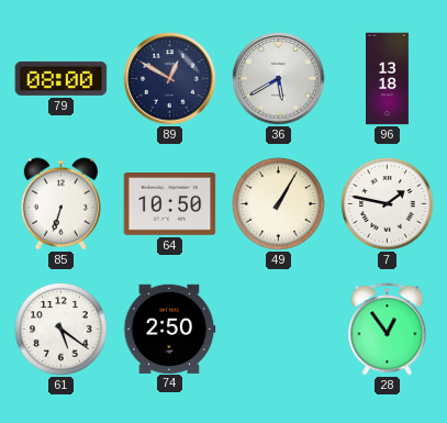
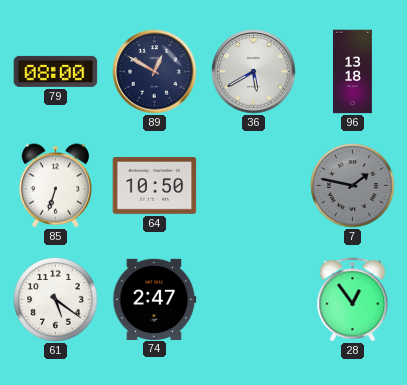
49: 1:05 -> none
7 dial: white -> grey
74: 2:50 -> 2:47
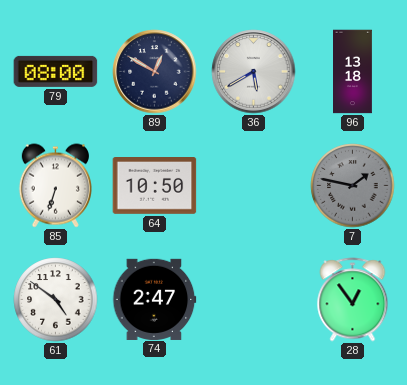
61: 5:21 -> 4:51
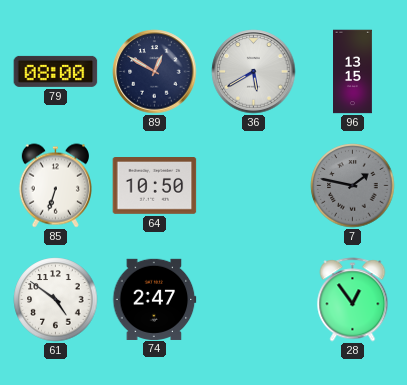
96: 13:18 -> 13:15
